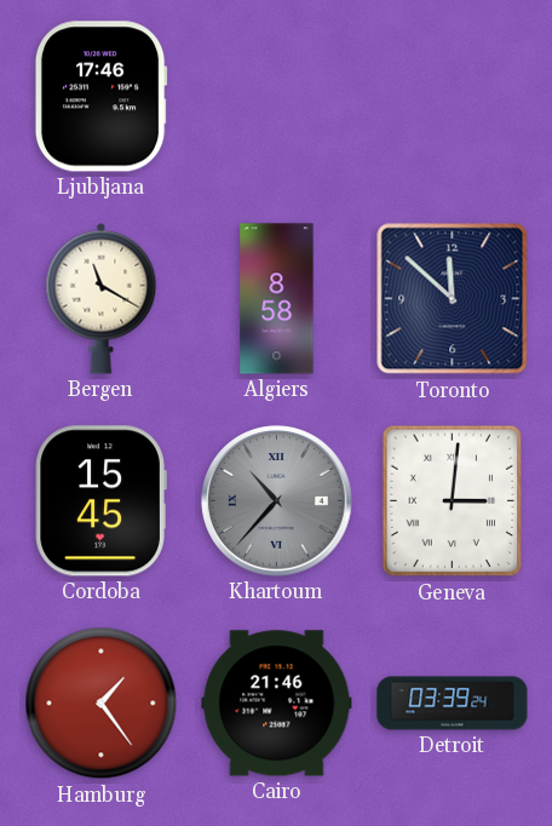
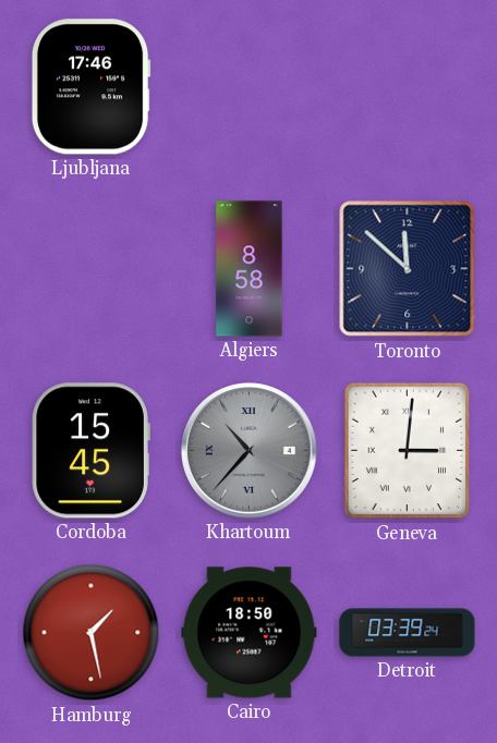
Bergen: 11:20 -> none
Hamburg: 1:24 -> 1:28
Cairo: 21:46 -> 18:50
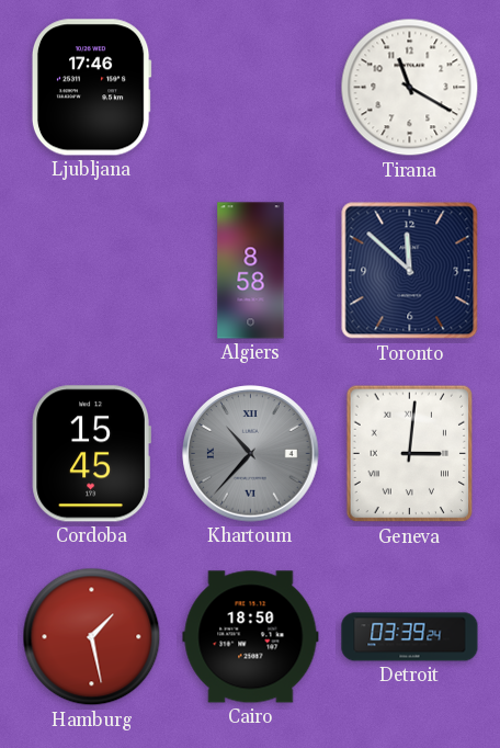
Tirana: none -> 11:20
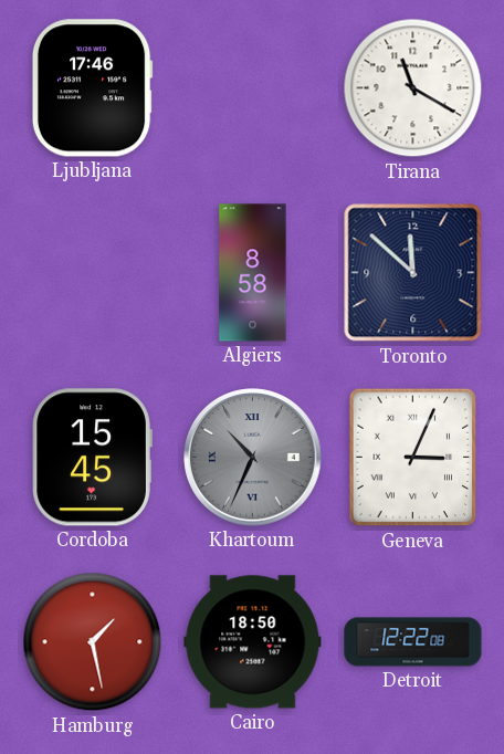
Khartoum: 10:37 -> 10:34
Geneva: 3:01 -> 3:04
Detroit: 03:39 -> 12:22
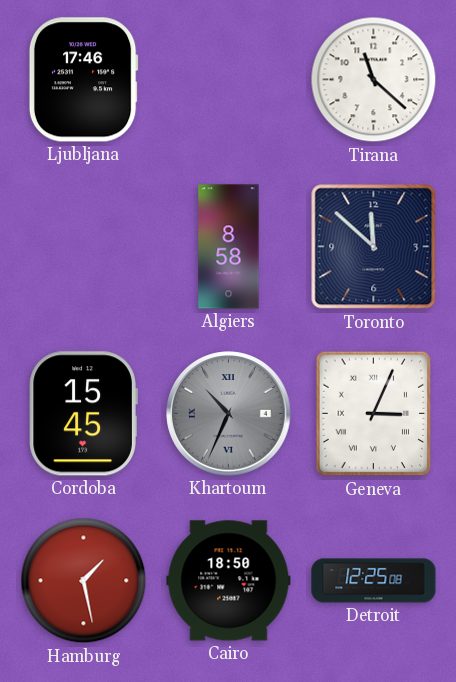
Tirana: 11:20 -> 11:22
Detroit: 12:22 -> 12:25
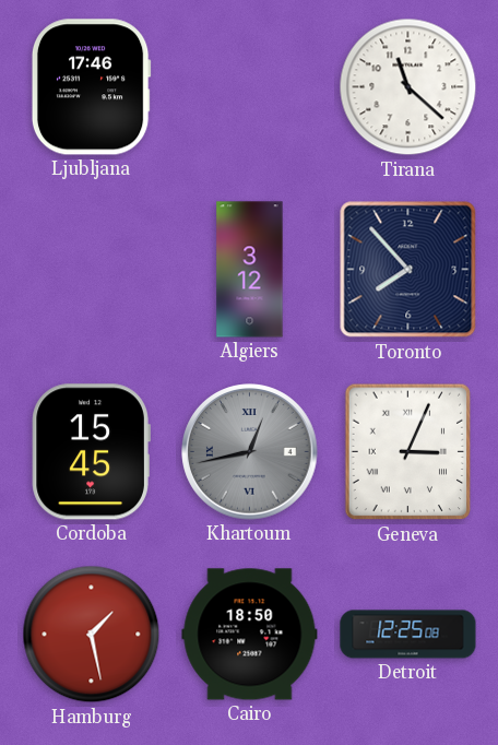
Algiers: 8:58 -> 3:12
Toronto: 11:52 -> 7:53
Khartoum: 10:34 -> 12:43
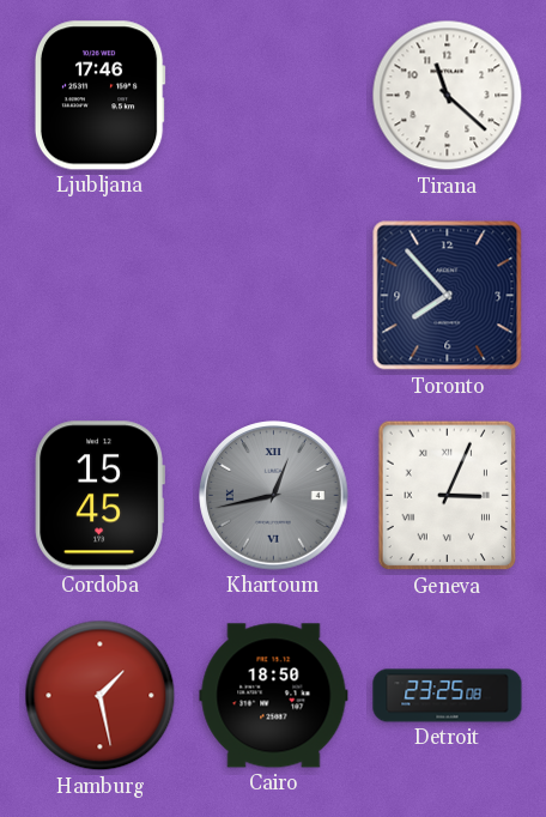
Algiers: 3:12 -> none
Detroit: 12:25 -> 23:25
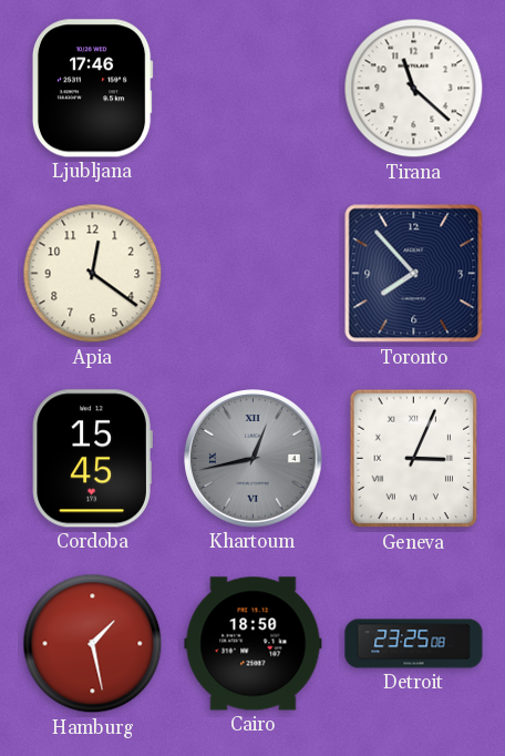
Apia: none -> 12:21
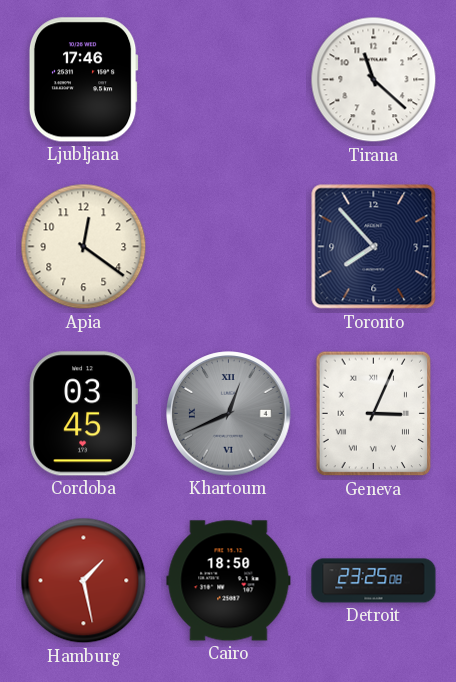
Cordoba: 15:45 -> 03:45
Khartoum: 12:43 -> 12:41
